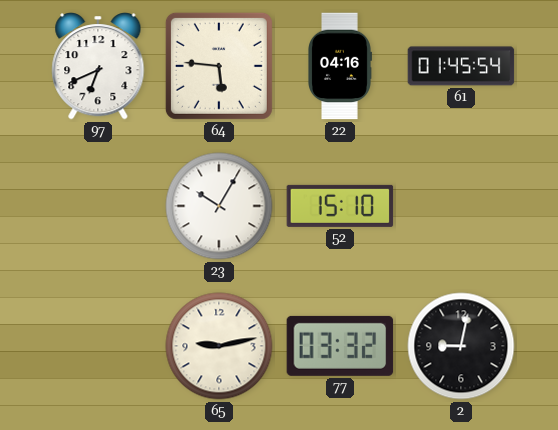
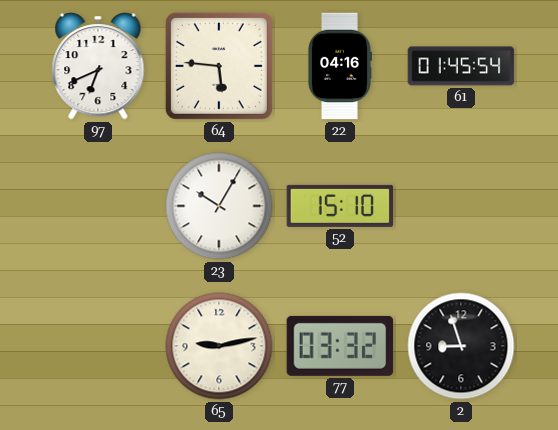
2: 9:02 -> 8:57
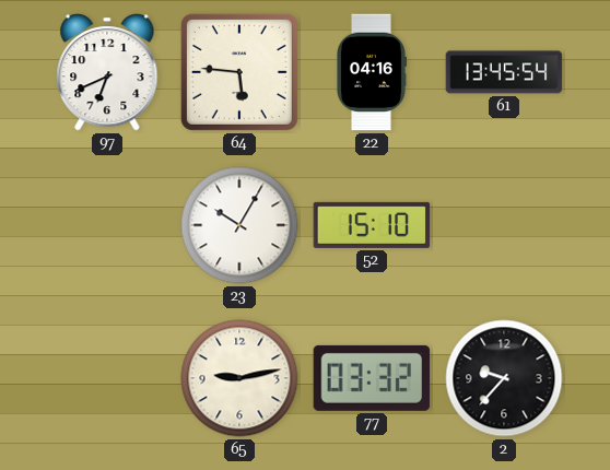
61: 01:45 -> 13:45
2: 8:57 -> 9:37
